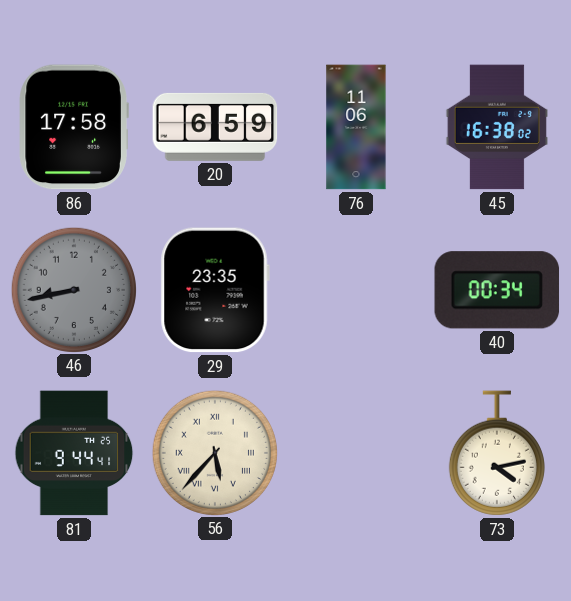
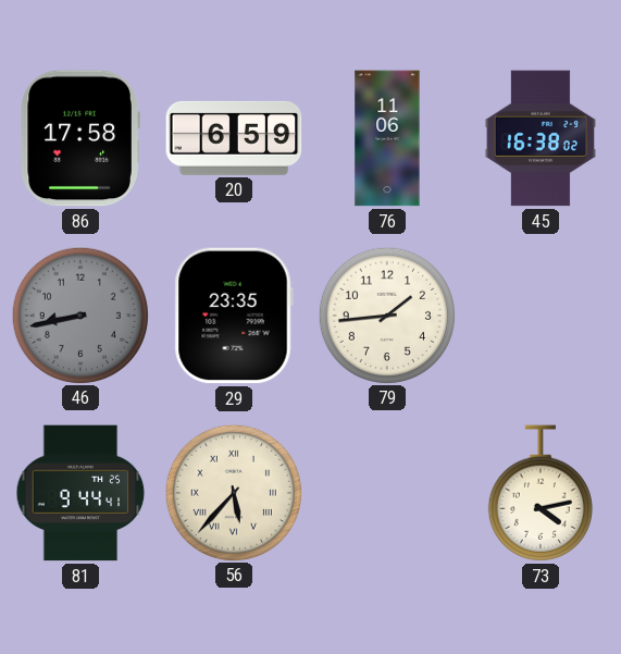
79: none -> 1:44
40: 00:34 -> none
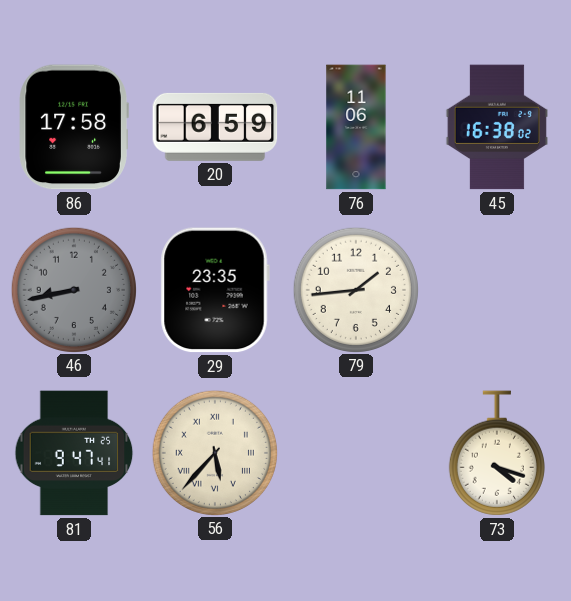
81: 9:44 -> 9:47
73: 4:13 -> 4:18
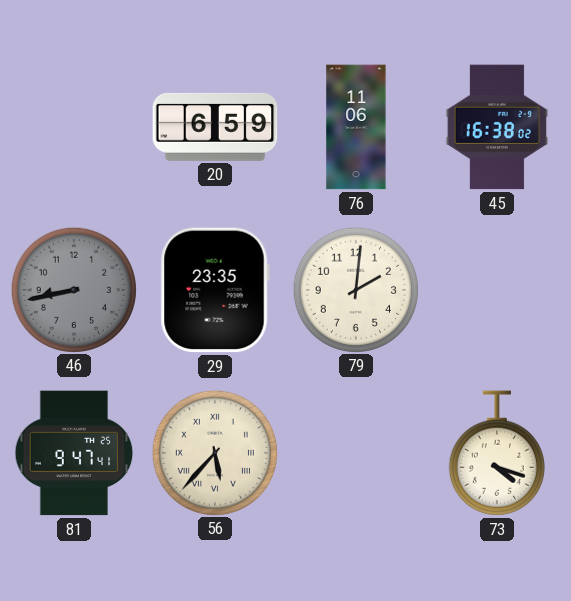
86: 17:58 -> none
79: 1:44 -> 2:01
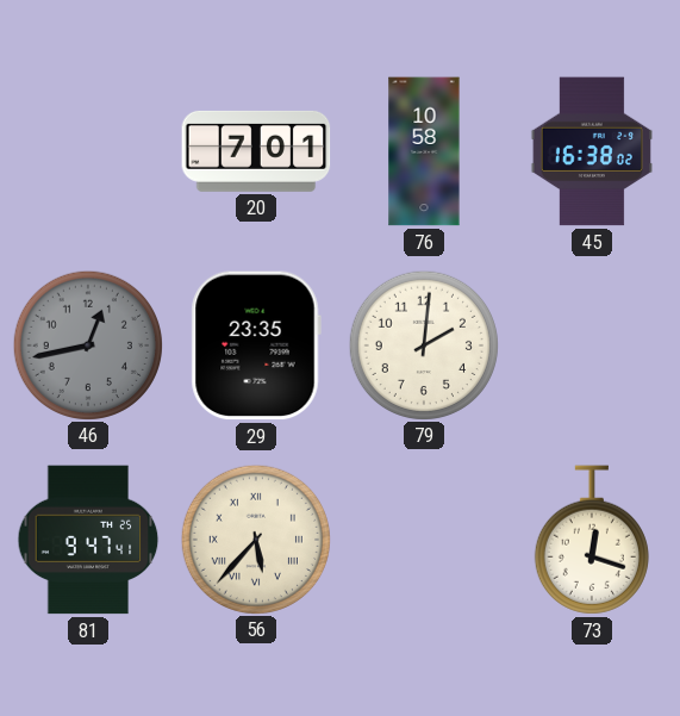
20: 6:59 -> 7:01
76: 11:06 -> 10:58
46: 8:43 -> 12:43
73: 4:18 -> 12:18
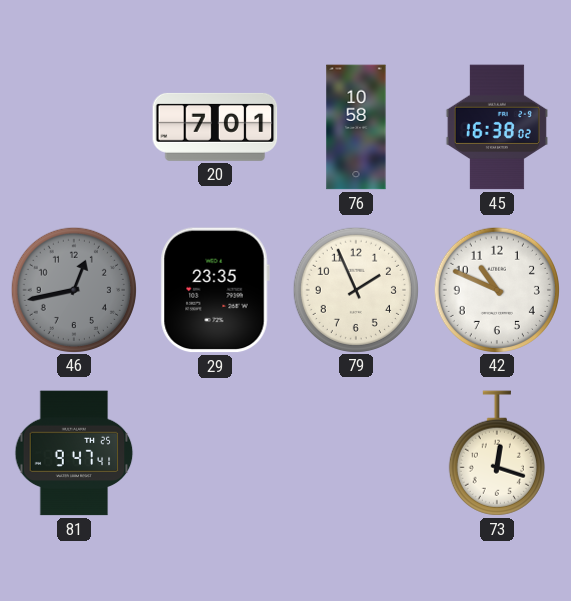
79: 2:01 -> 1:56
42: none -> 10:49
56: 5:37 -> none
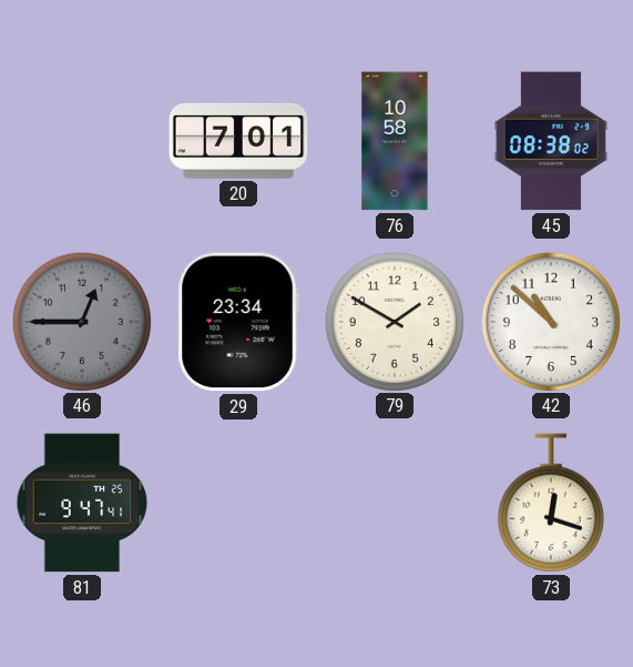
45: 16:38 -> 08:38
46: 12:43 -> 12:45
29: 23:35 -> 23:34
79: 1:56 -> 1:50
42: 10:49 -> 10:52
